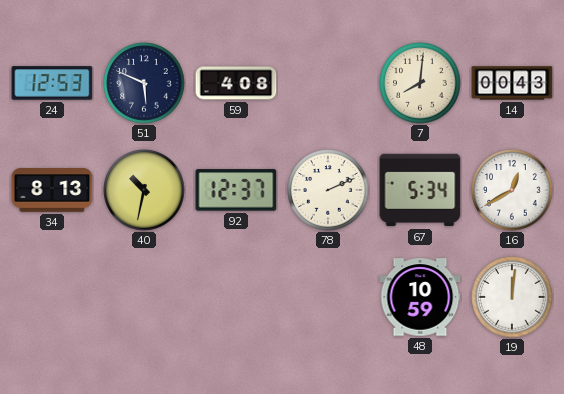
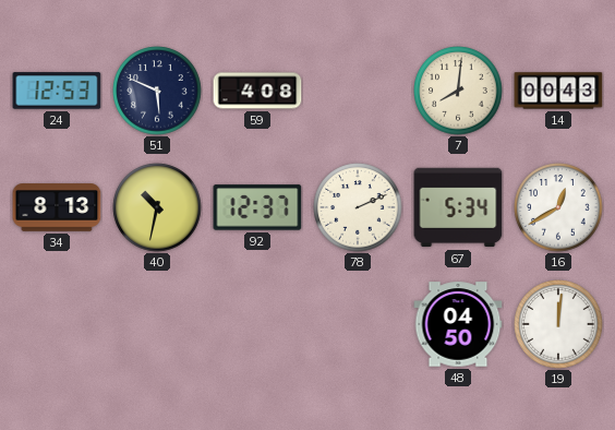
48: 10:59 -> 04:50
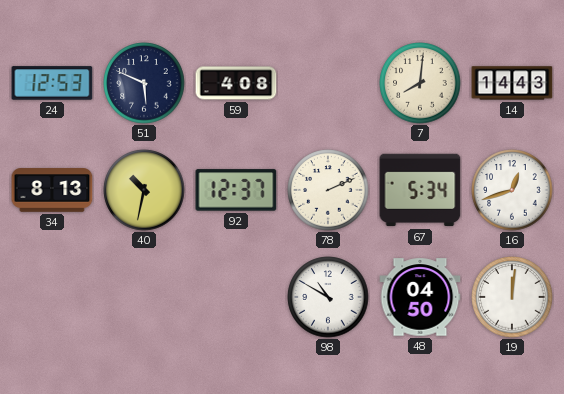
14: 00:43 -> 14:43
16: 12:40 -> 12:42
98: none -> 10:50
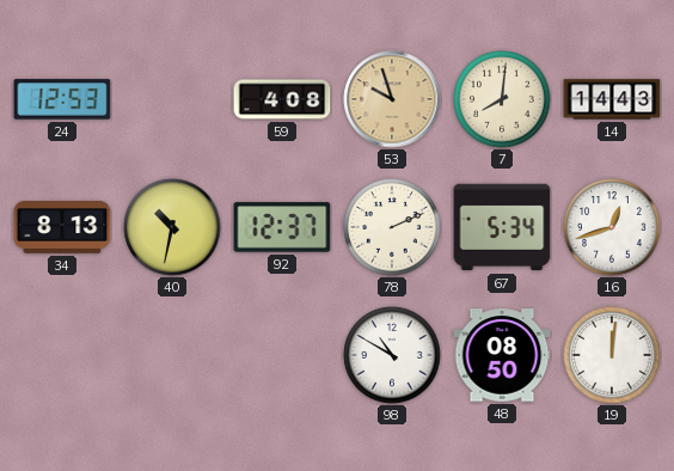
51: 5:49 -> none
53: none -> 9:57
48: 04:50 -> 08:50
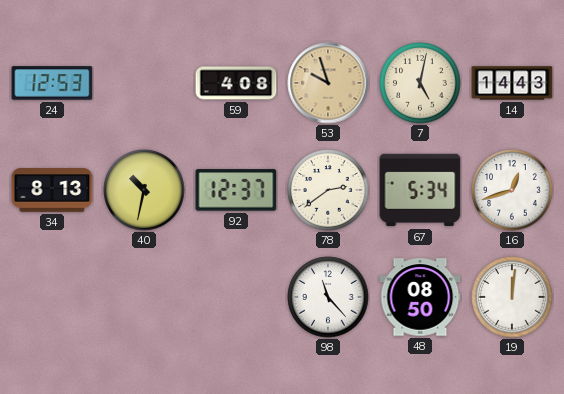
7: 8:01 -> 5:02
78: 2:11 -> 2:39
98: 10:50 -> 11:23
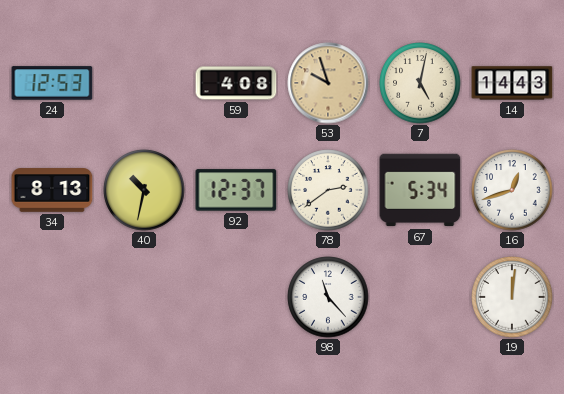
48: 08:50 -> none
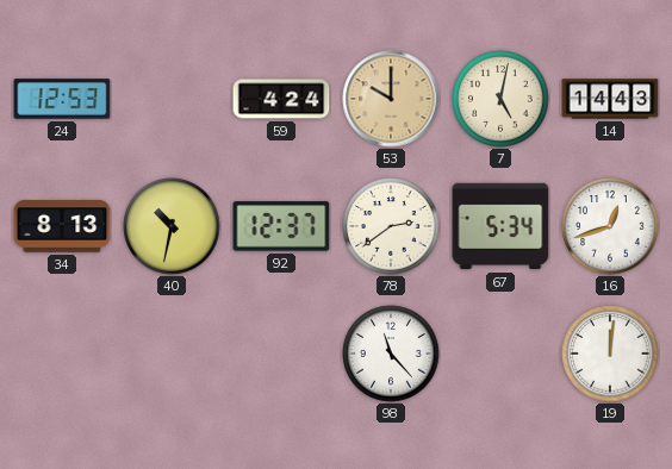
59: 4:08 -> 4:24
53: 9:57 -> 10:00
